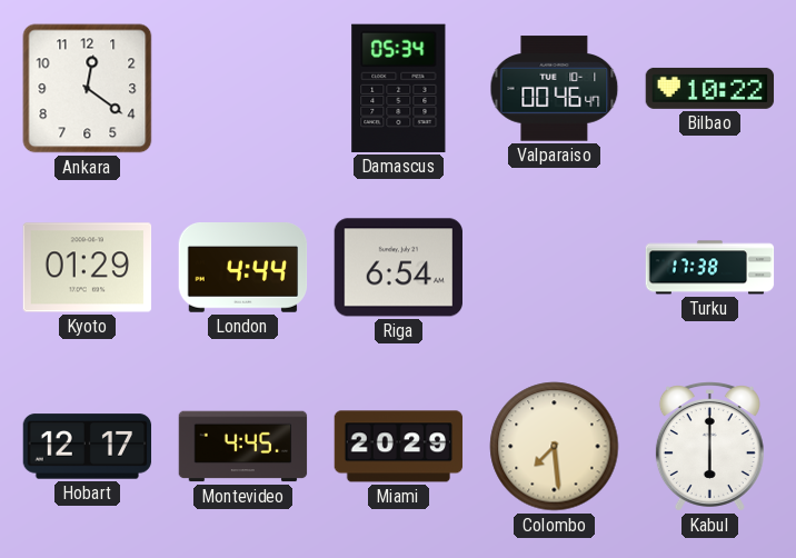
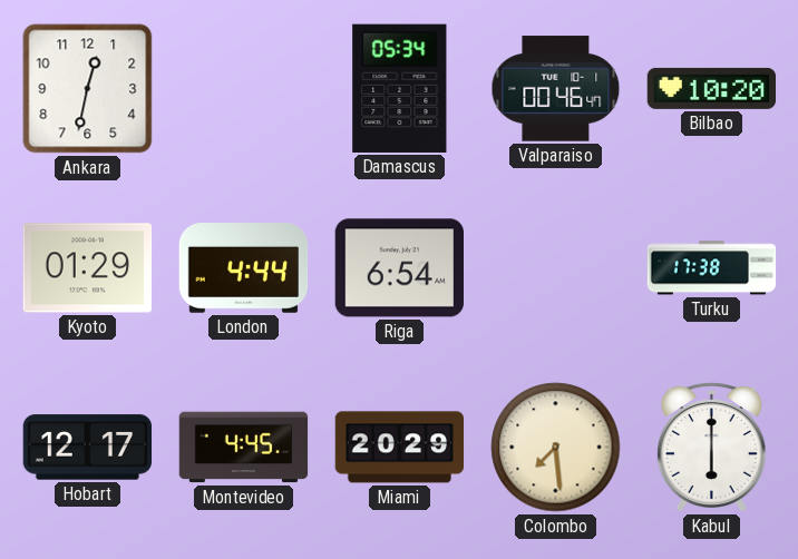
Ankara: 12:21 -> 12:32
Bilbao: 10:22 -> 10:20
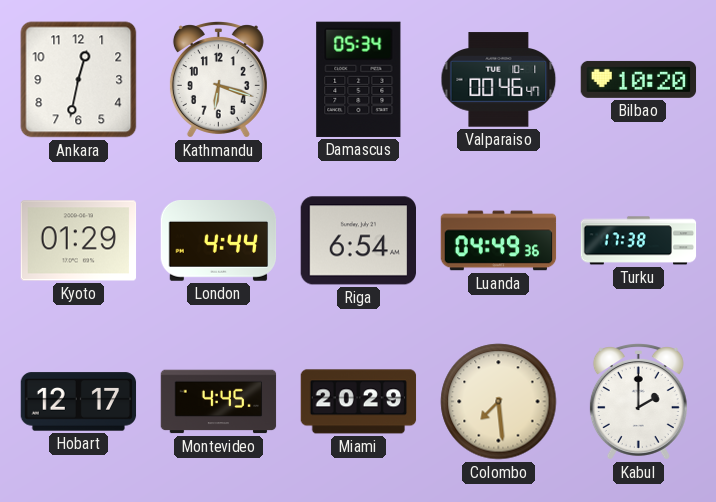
Kathmandu: none -> 6:18
Luanda: none -> 04:49
Kabul: 6:00 -> 2:00
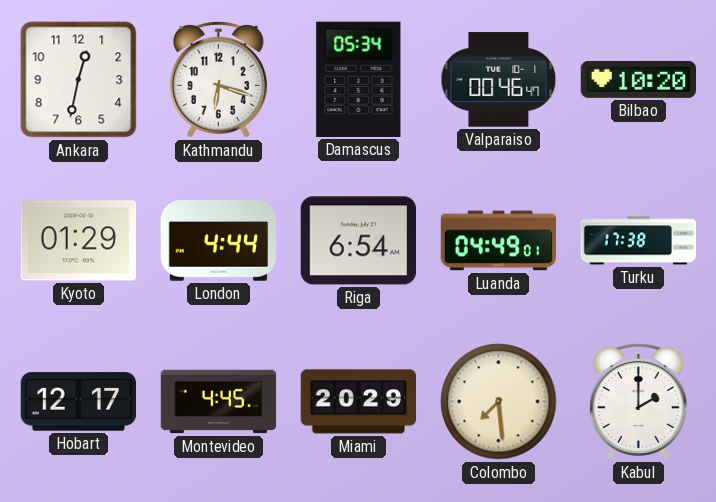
Luanda: 04:49:36 -> 04:49:01
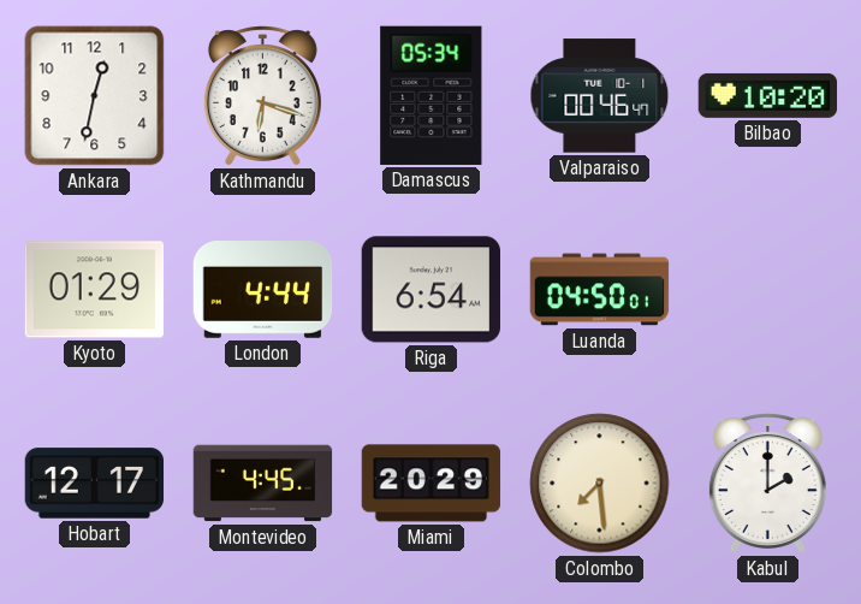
Luanda: 04:49 -> 04:50
Turku: 17:38 -> none
